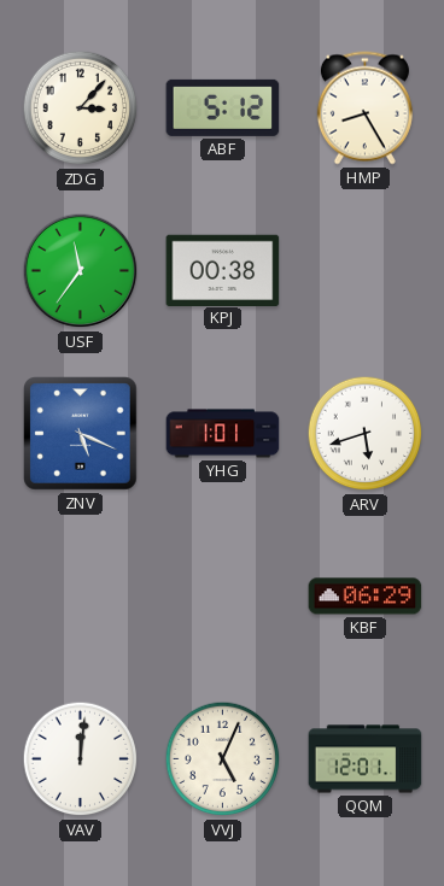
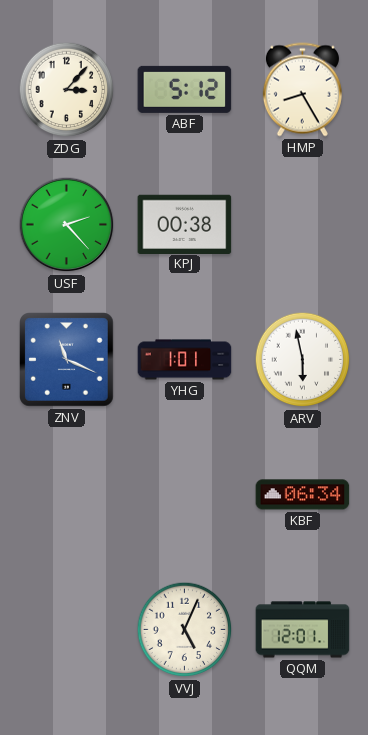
USF: 11:36 -> 2:23
ZNV: 5:19 -> 11:19
ARV: 5:42 -> 5:58
KBF: 06:29 -> 06:34
VAV: 12:01 -> none
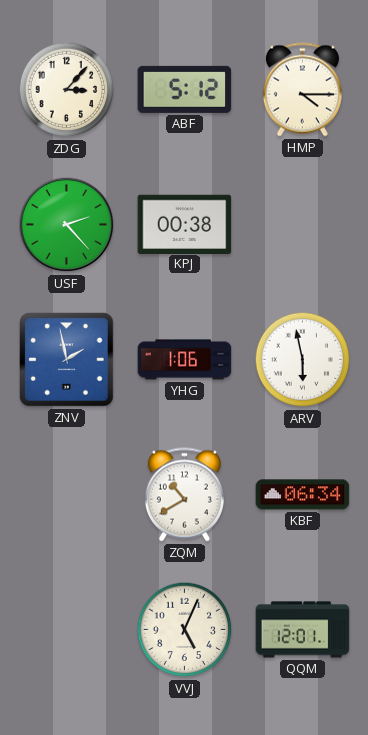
HMP: 8:25 -> 4:15
ZNV: 11:19 -> 1:58
YHG: 1:01 -> 1:06
ZQM: none -> 10:40
